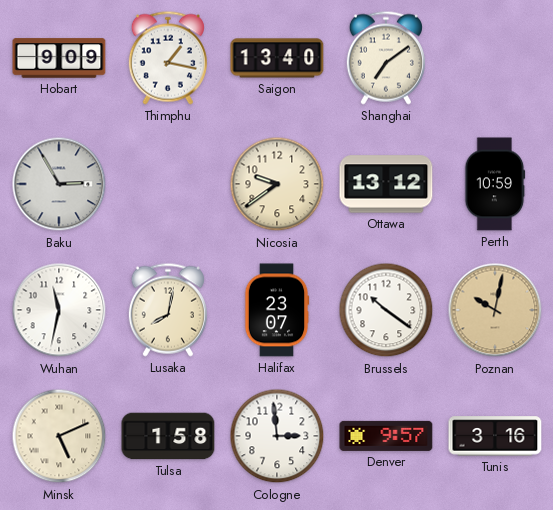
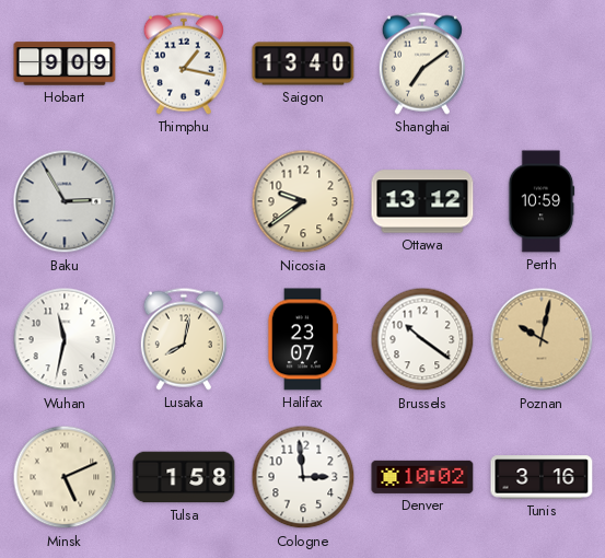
Denver: 9:57 -> 10:02
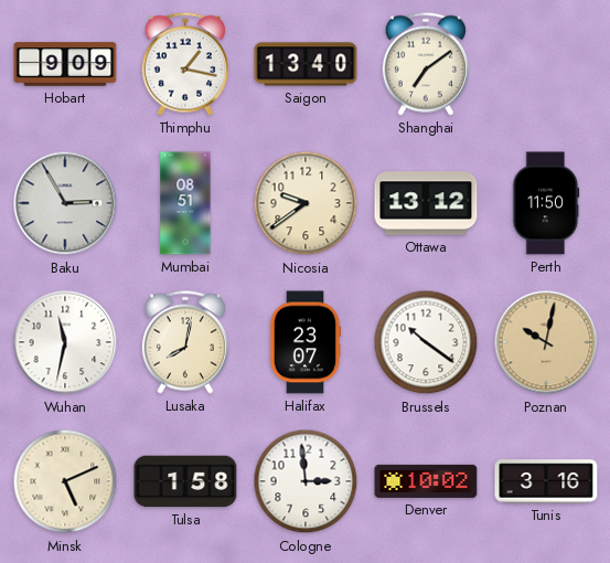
Mumbai: none -> 08:51
Perth: 10:59 -> 11:50
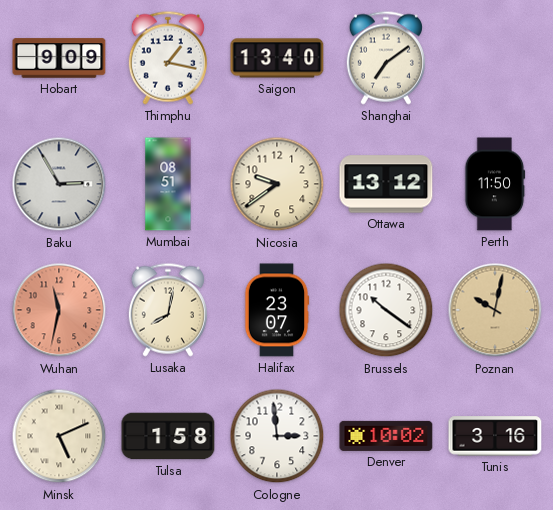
Wuhan dial: white -> salmon
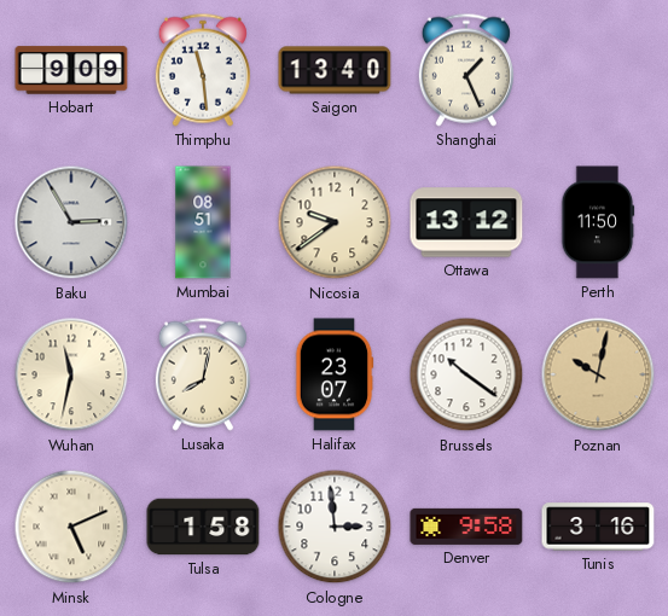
Thimphu: 1:17 -> 11:29
Shanghai: 7:09 -> 1:26
Wuhan dial: salmon -> cream
Denver: 10:02 -> 9:58
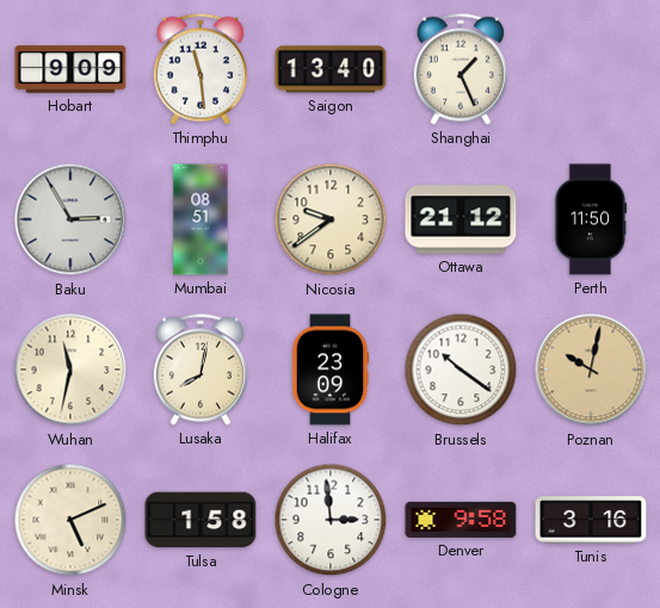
Ottawa: 13:12 -> 21:12
Halifax: 23:07 -> 23:09
